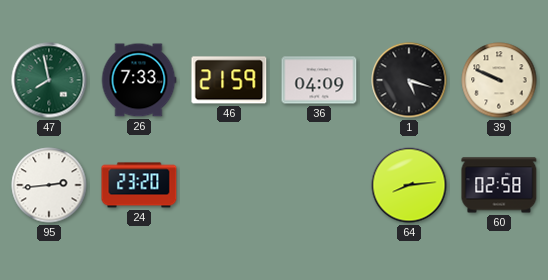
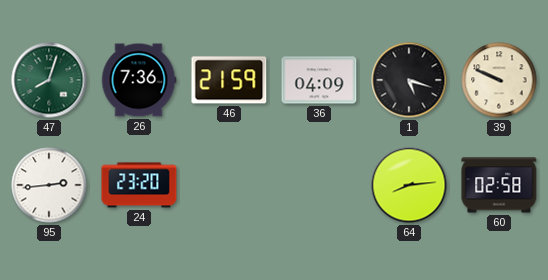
47: 7:58 -> 8:03
26: 7:33 -> 7:36
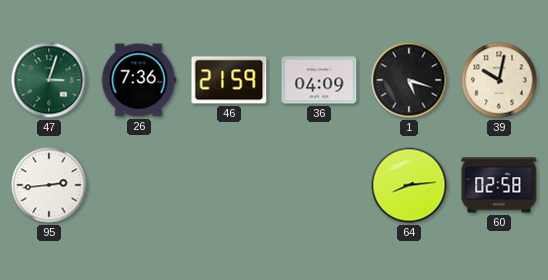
47: 8:03 -> 3:03
39: 9:49 -> 10:02
24: 23:20 -> none
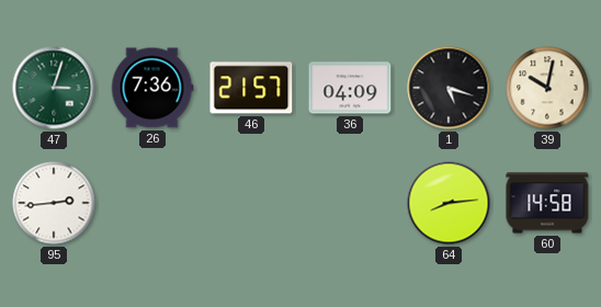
46: 21:59 -> 21:57
60: 02:58 -> 14:58
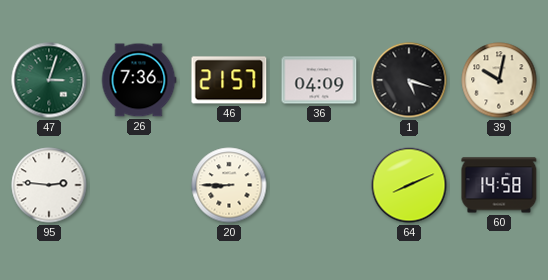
95: 2:44 -> 2:46
20: none -> 8:45
64: 8:14 -> 8:11
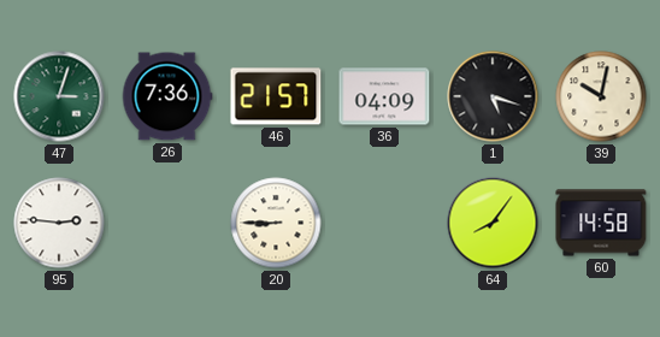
64: 8:11 -> 8:06
